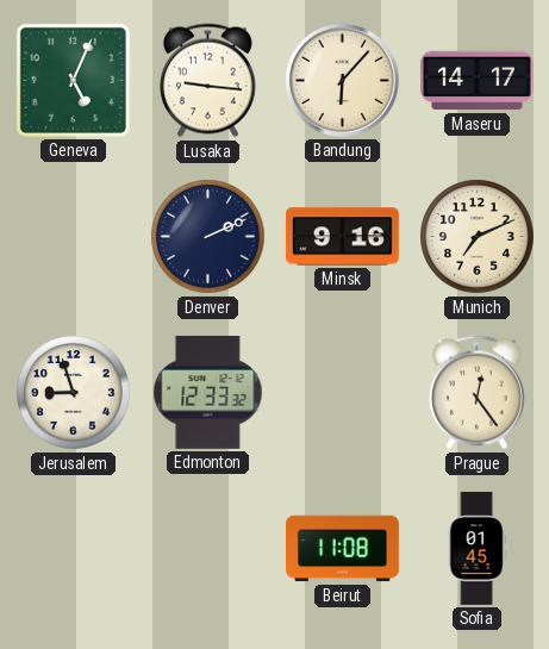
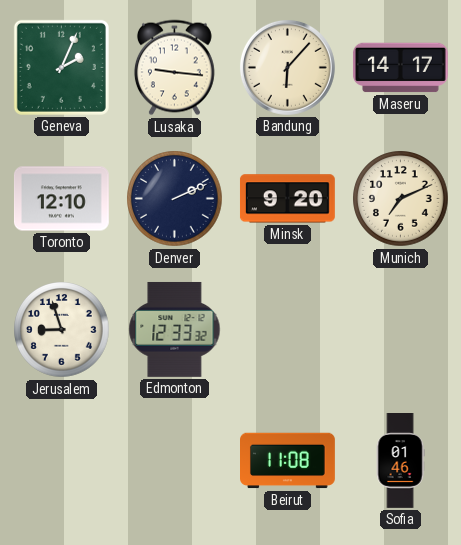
Geneva: 5:04 -> 2:04
Toronto: none -> 12:10
Minsk: 9:16 -> 9:20
Prague: 12:24 -> none
Sofia: 01:45 -> 01:46
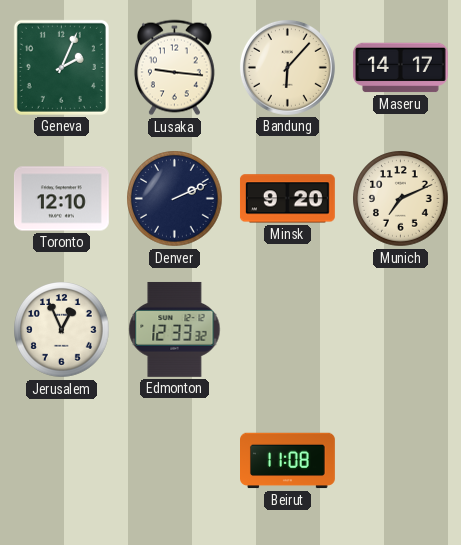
Jerusalem: 8:57 -> 12:56
Sofia: 01:46 -> none
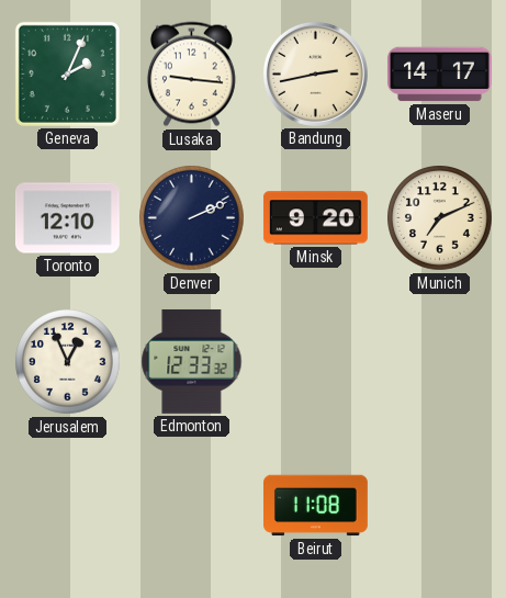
Bandung: 6:07 -> 2:43
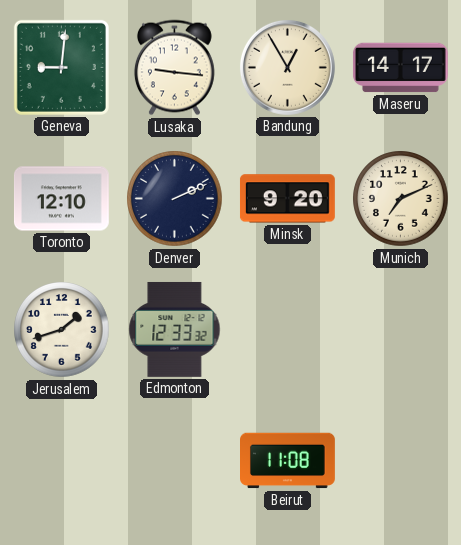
Geneva: 2:04 -> 9:01
Bandung: 2:43 -> 12:55
Jerusalem: 12:56 -> 1:42
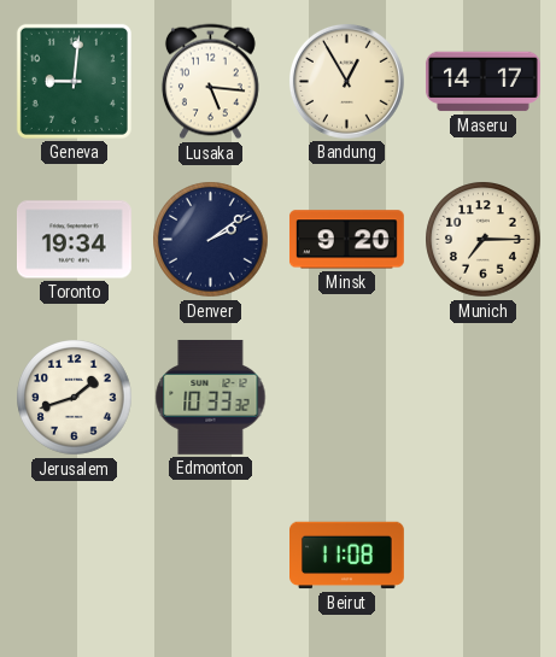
Lusaka: 9:16 -> 5:16
Toronto: 12:10 -> 19:34
Denver: 2:11 -> 2:09
Munich: 7:11 -> 7:15
Edmonton: 12:33 -> 10:33
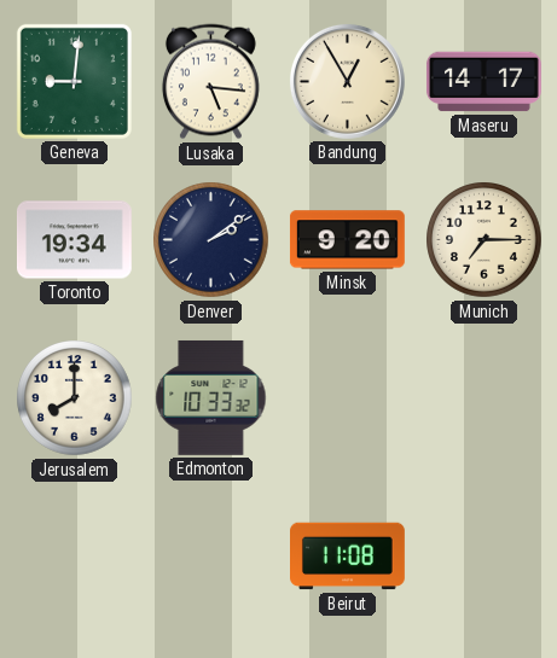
Jerusalem: 1:42 -> 8:00
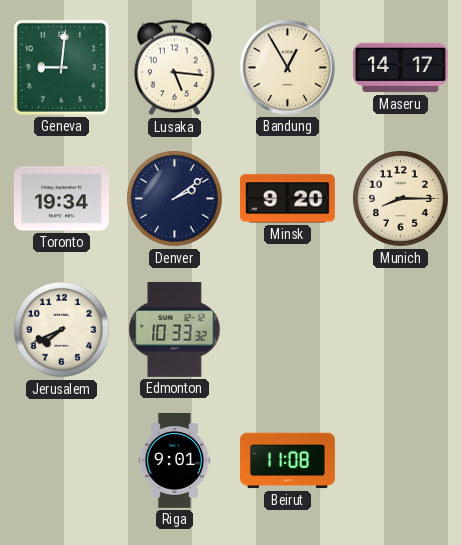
Munich: 7:15 -> 8:15
Jerusalem: 8:00 -> 7:41
Riga: none -> 9:01
